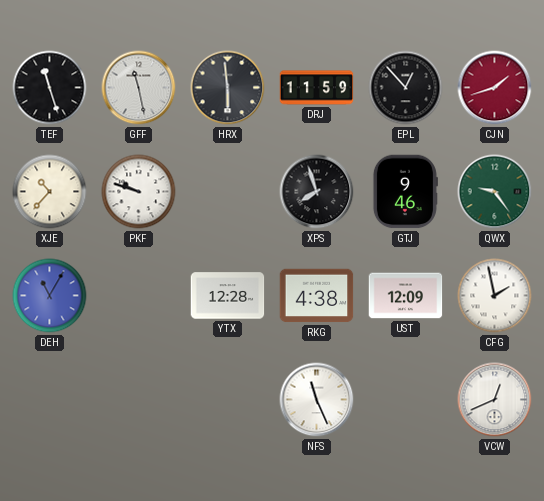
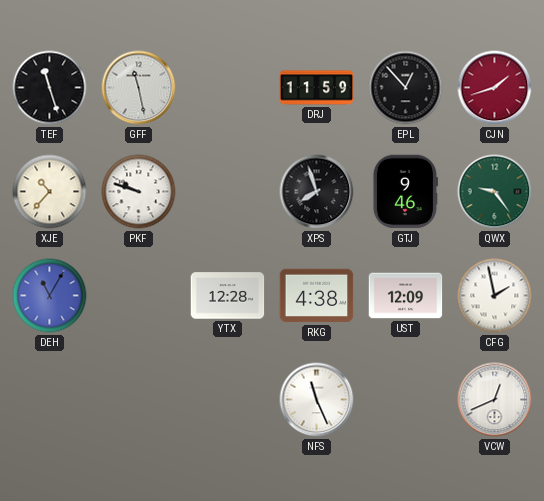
HRX: 5:59 -> none
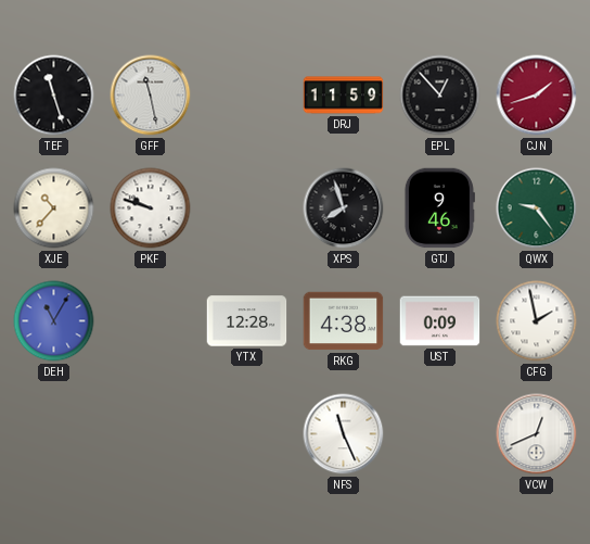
UST: 12:09 -> 0:09
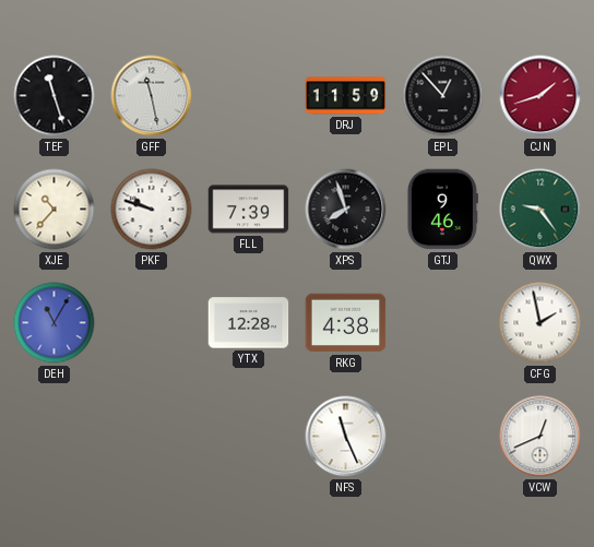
FLL: none -> 7:39
UST: 0:09 -> none
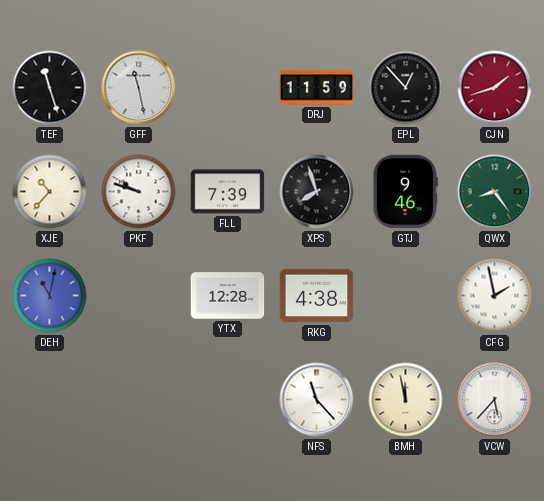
QWX: 9:24 -> 8:24
DEH: 11:05 -> 11:02
NFS: 11:26 -> 11:23
BMH: none -> 11:58
VCW: 12:41 -> 5:37
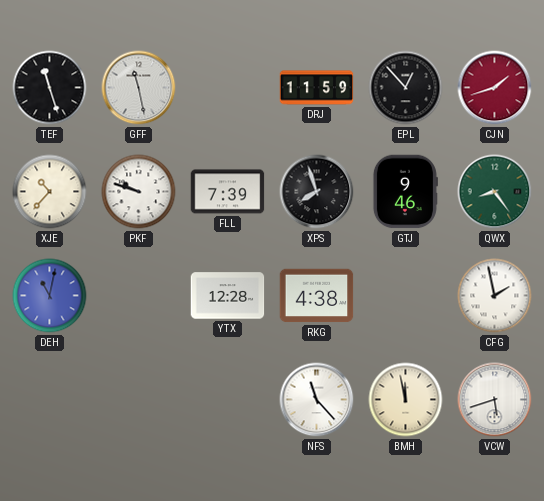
VCW: 5:37 -> 5:42
